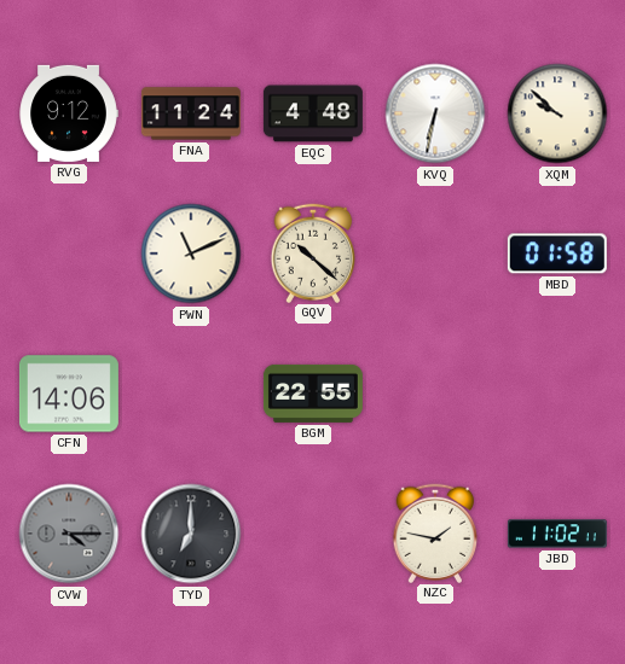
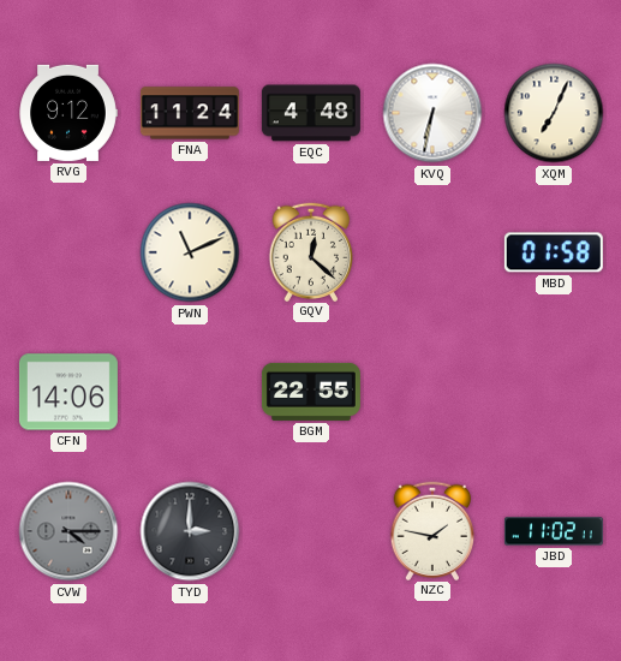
XQM: 9:52 -> 7:04
GQV: 10:22 -> 12:22
TYD: 7:00 -> 3:00
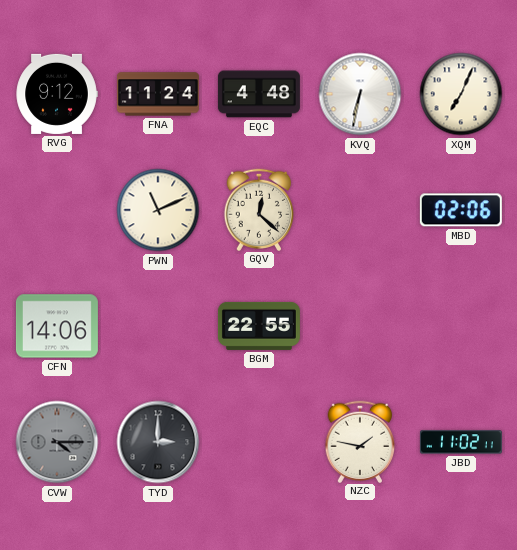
MBD: 01:58 -> 02:06
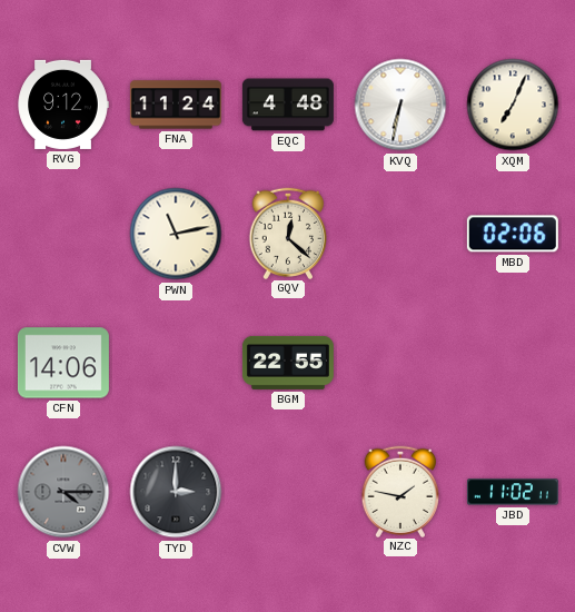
PWN: 11:11 -> 11:13
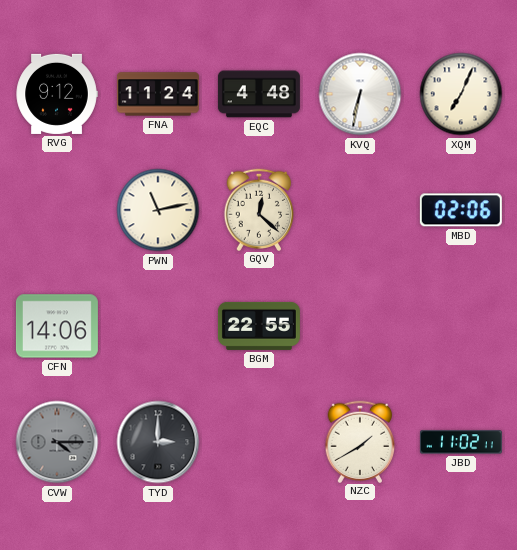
NZC: 1:47 -> 1:40
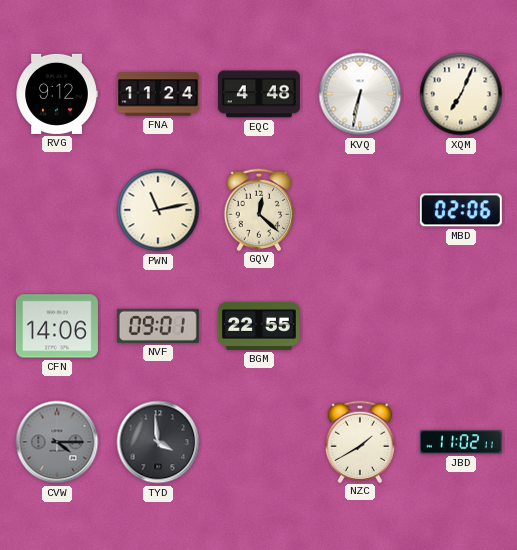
NVF: none -> 09:01
TYD: 3:00 -> 3:59
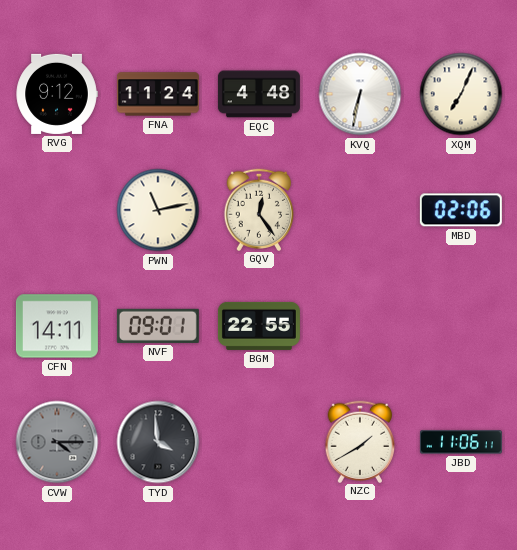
GQV: 12:22 -> 12:24
CFN: 14:06 -> 14:11
JBD: 11:02 -> 11:06
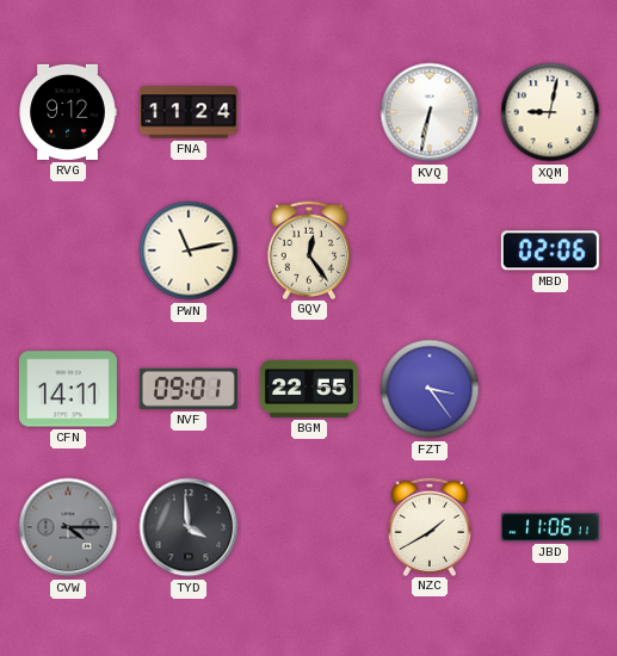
EQC: 4:48 -> none
XQM: 7:04 -> 9:02
FZT: none -> 3:24
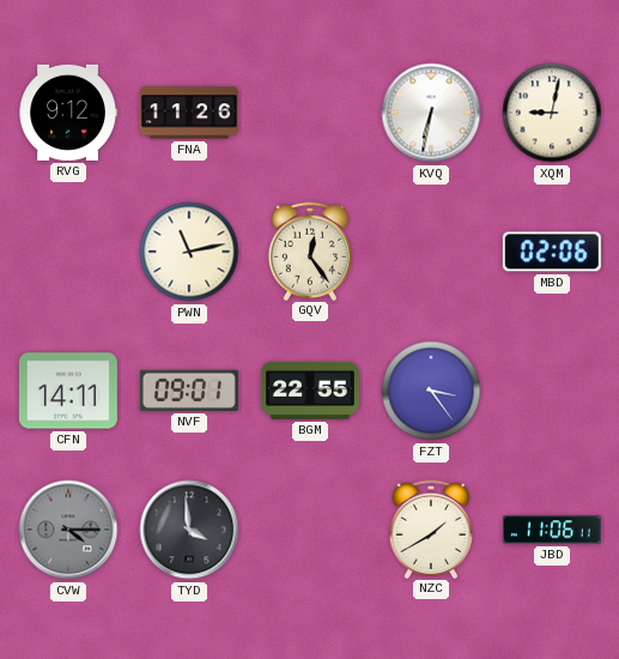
FNA: 11:24 -> 11:26
